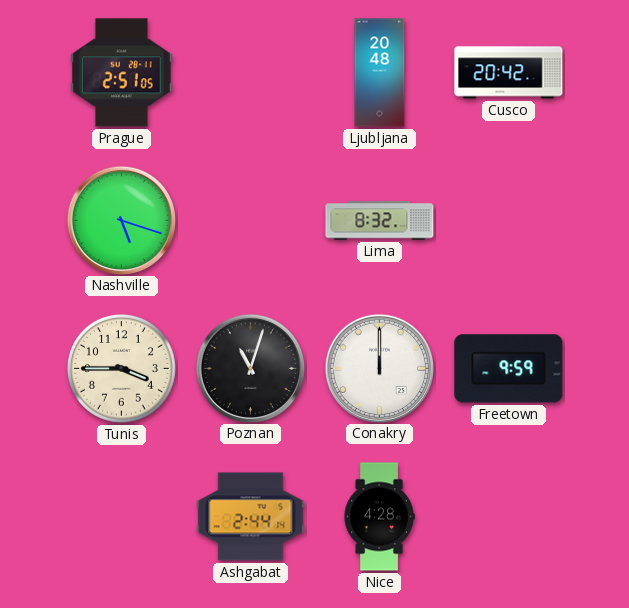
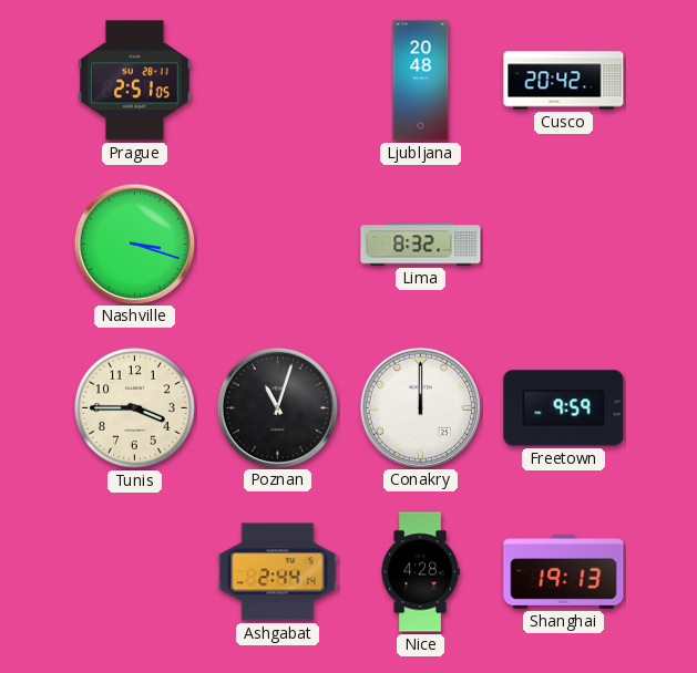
Nashville: 5:18 -> 3:18
Shanghai: none -> 19:13
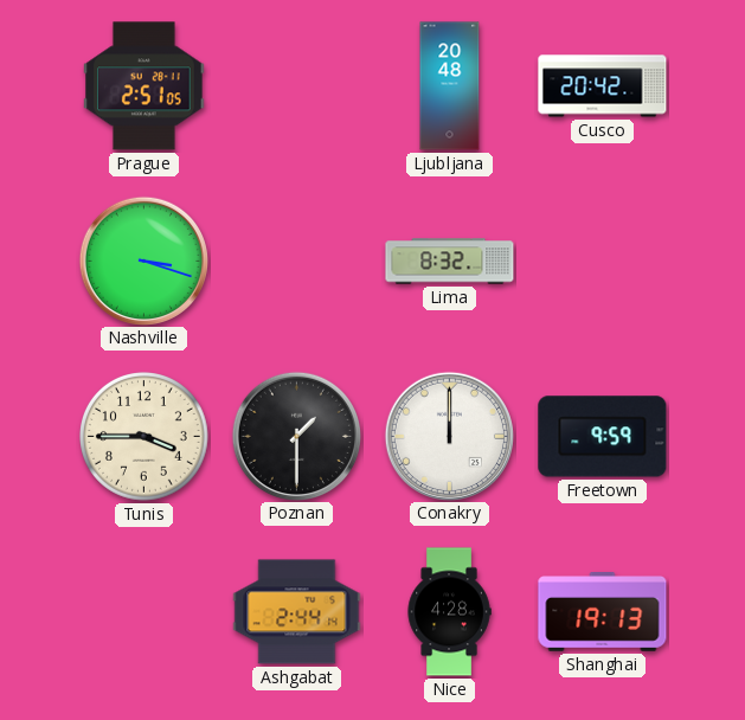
Poznan: 11:03 -> 1:30
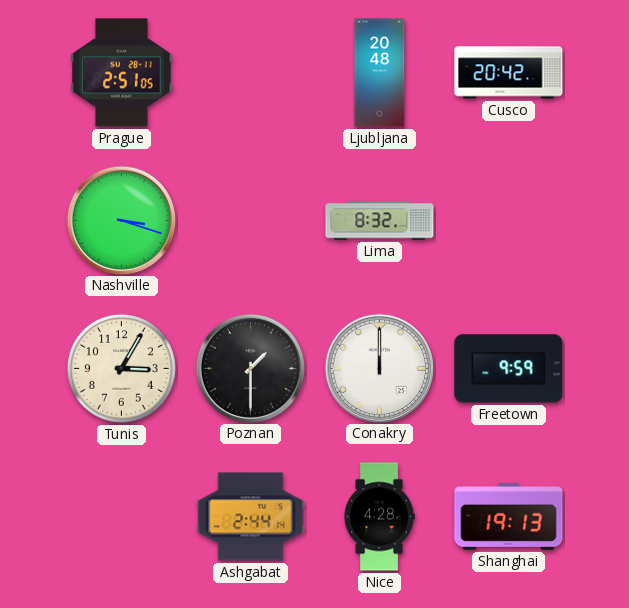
Tunis: 3:45 -> 3:05
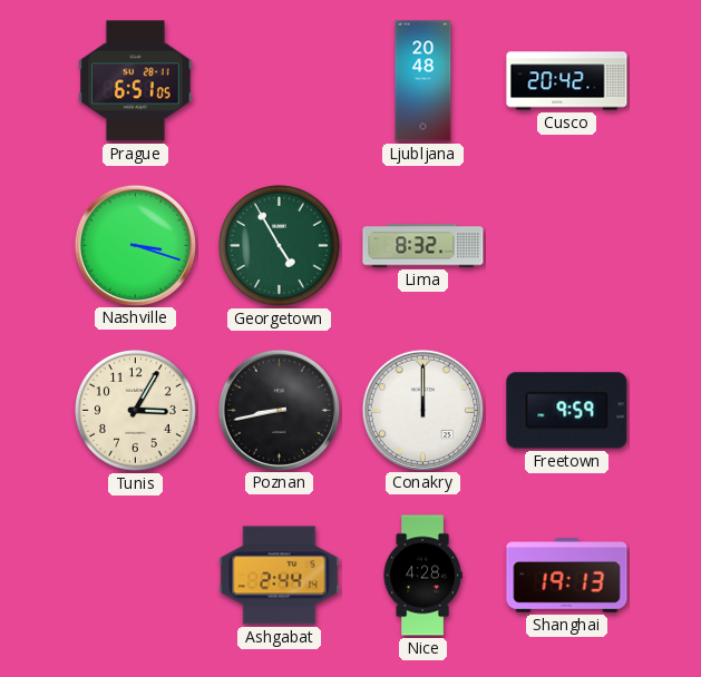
Prague: 2:51 -> 6:51
Georgetown: none -> 4:55
Poznan: 1:30 -> 8:43
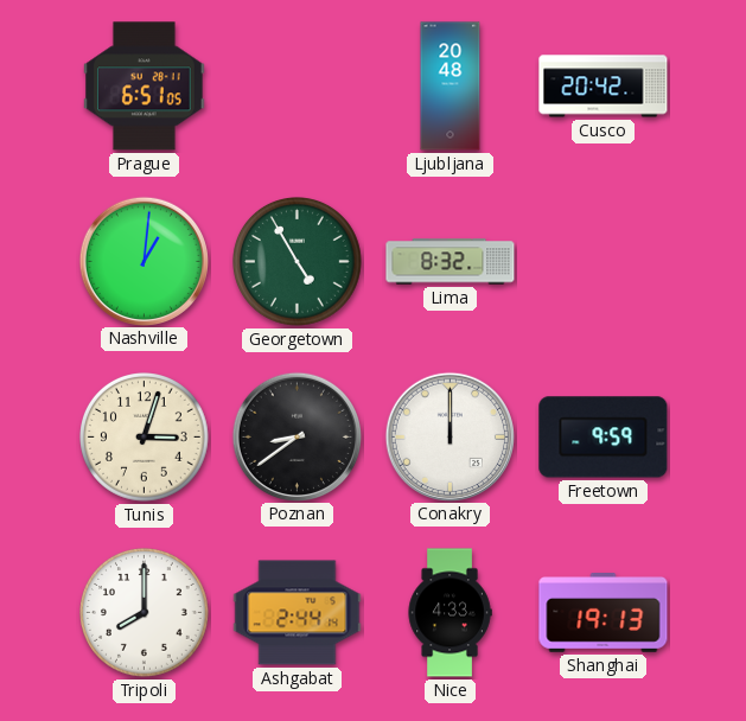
Nashville: 3:18 -> 1:01
Tunis: 3:05 -> 3:03
Poznan: 8:43 -> 8:39
Tripoli: none -> 8:00
Nice: 4:28 -> 4:33
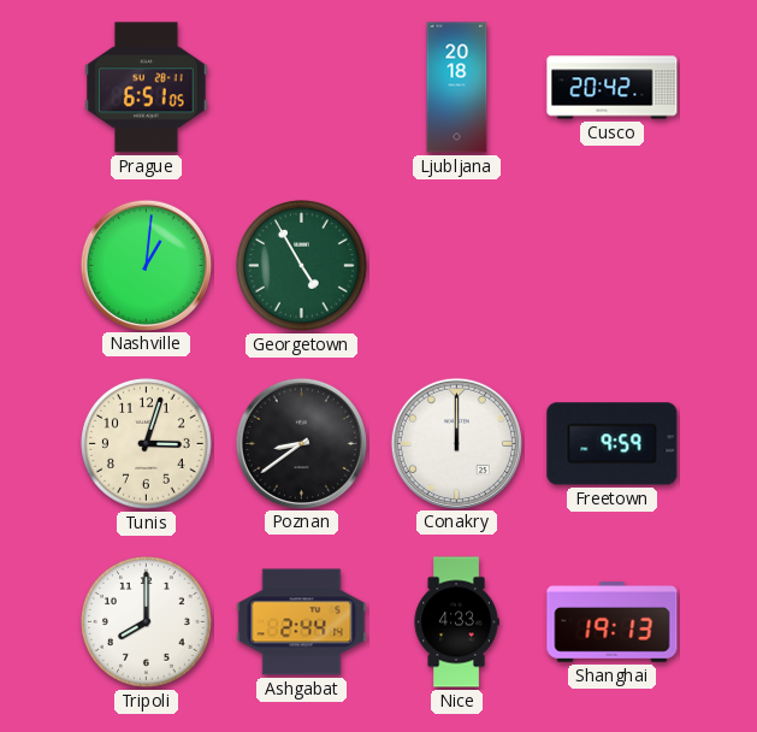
Ljubljana: 20:48 -> 20:18
Lima: 8:32 -> none
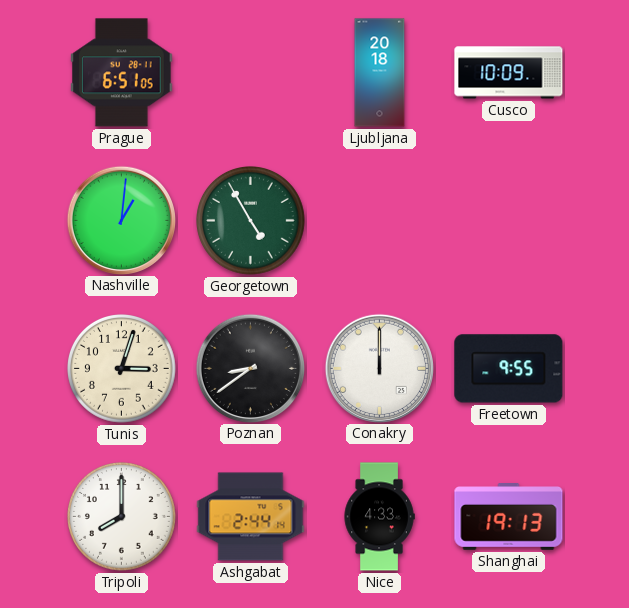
Cusco: 20:42 -> 10:09
Freetown: 9:59 -> 9:55
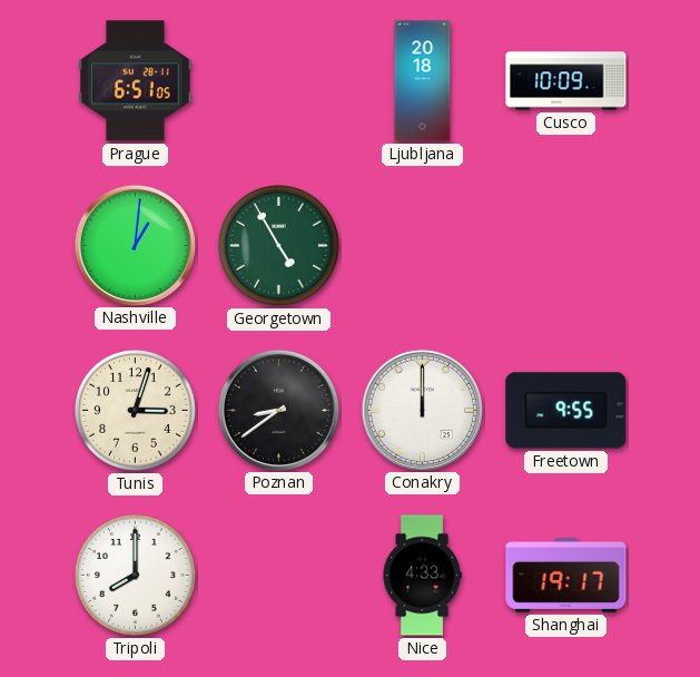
Ashgabat: 2:44 -> none
Shanghai: 19:13 -> 19:17
